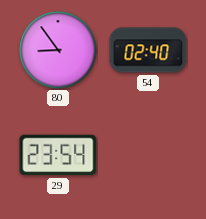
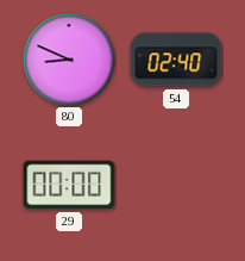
80: 8:54 -> 8:49
29: 23:54 -> 00:00
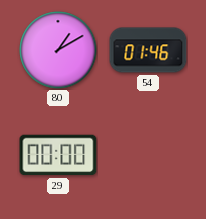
80: 8:49 -> 1:10
54: 02:40 -> 01:46
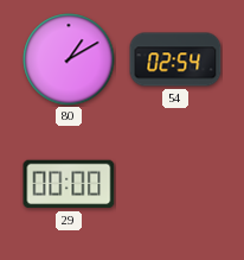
54: 01:46 -> 02:54
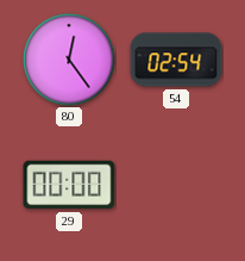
80: 1:10 -> 12:24
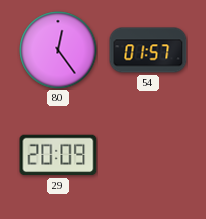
54: 02:54 -> 01:57
29: 00:00 -> 20:09
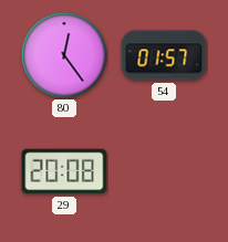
29: 20:09 -> 20:08
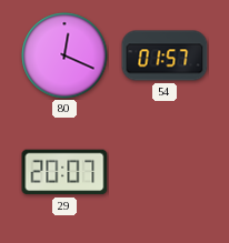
80: 12:24 -> 12:19
29: 20:08 -> 20:07
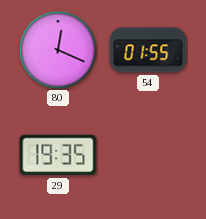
54: 01:57 -> 01:55
29: 20:07 -> 19:35
